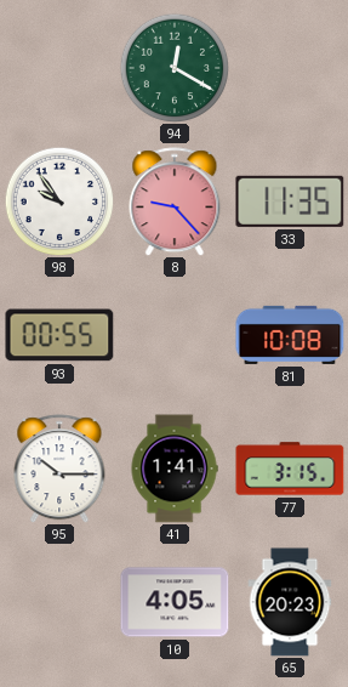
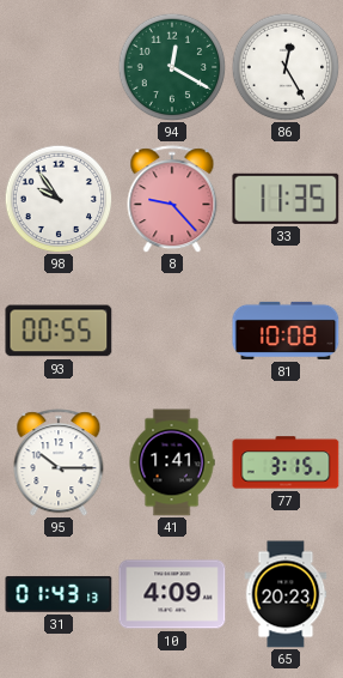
86: none -> 12:25
31: none -> 01:43
10: 4:05 -> 4:09
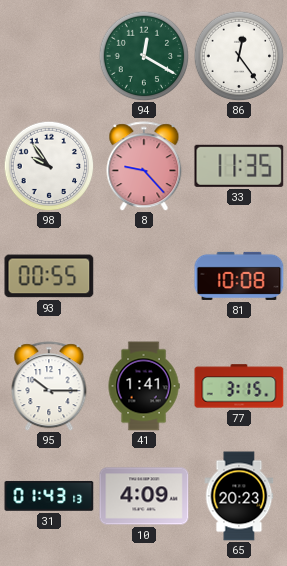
86: 12:25 -> 12:24
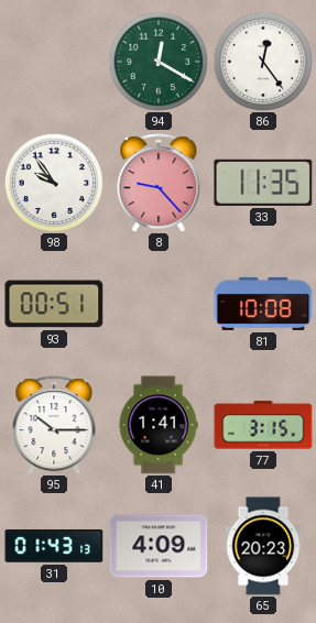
93: 00:55 -> 00:51
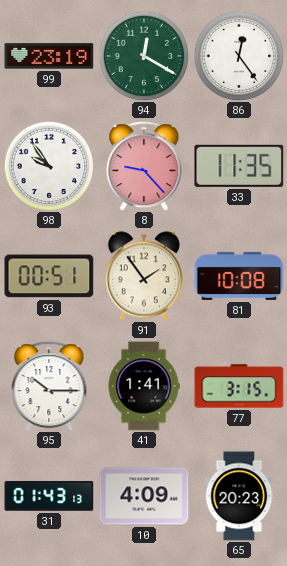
99: none -> 23:19
91: none -> 1:54
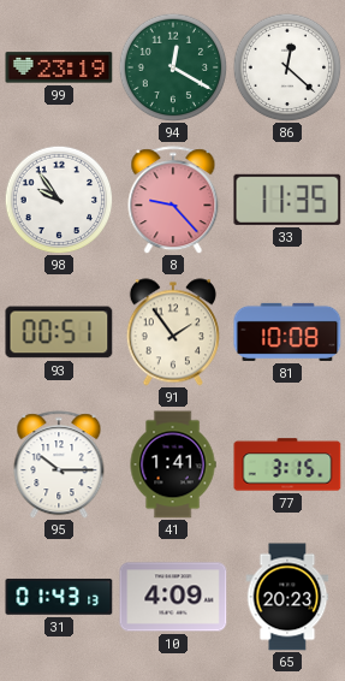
86: 12:24 -> 12:22
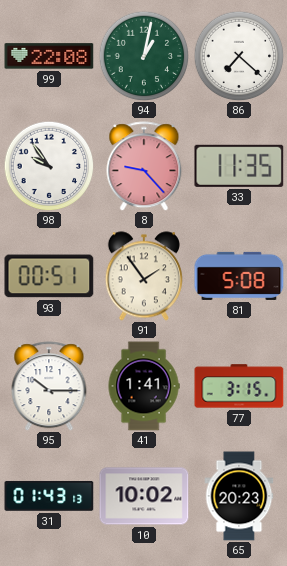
99: 23:19 -> 22:08
94: 12:20 -> 1:02
86: 12:22 -> 7:22
81: 10:08 -> 5:08
10: 4:09 -> 10:02
